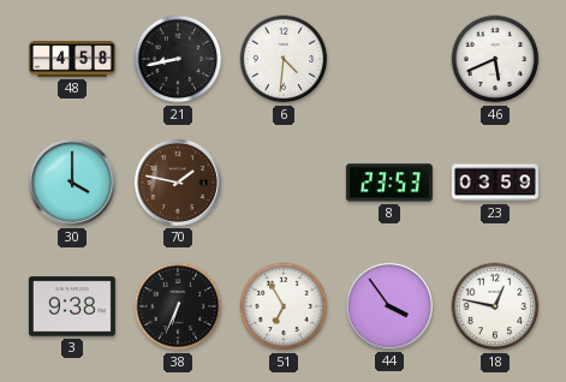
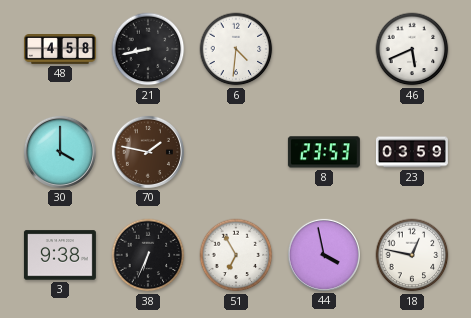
44: 3:54 -> 3:58
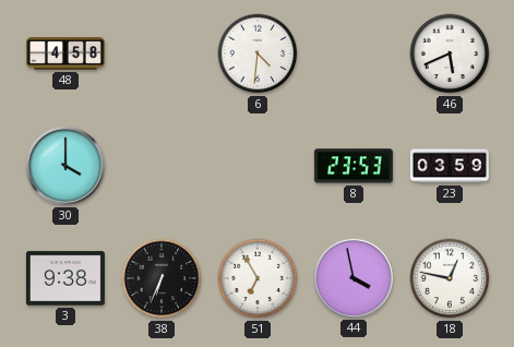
21: 8:43 -> none
70: 1:47 -> none
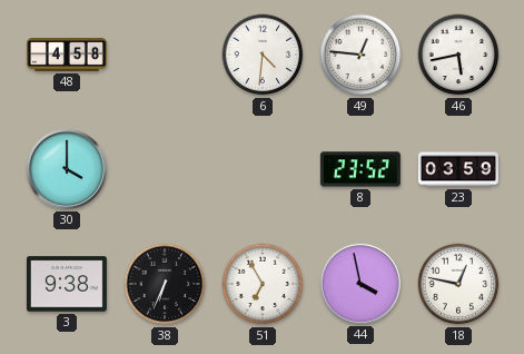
49: none -> 12:46
46: 5:41 -> 5:43
8: 23:53 -> 23:52
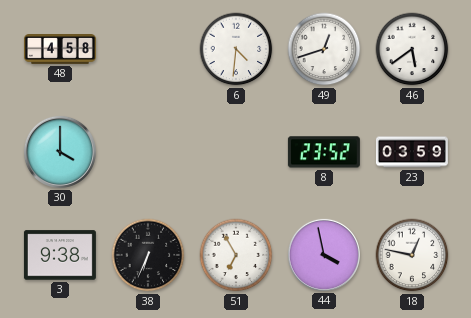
49: 12:46 -> 12:42
46: 5:43 -> 5:39
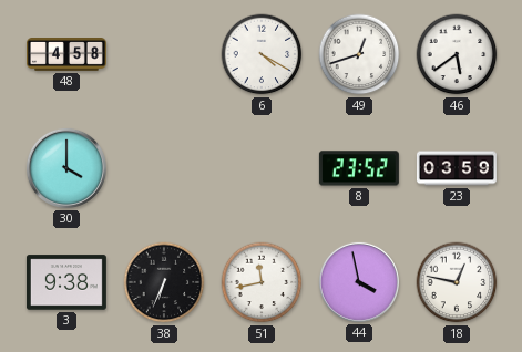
6: 4:31 -> 4:20
51: 6:55 -> 11:43
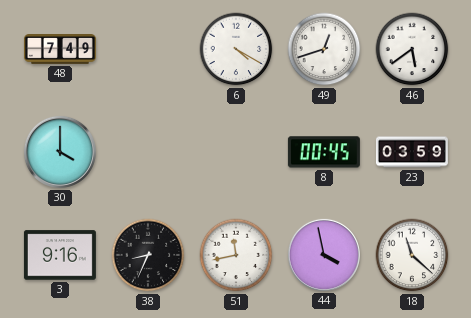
48: 4:58 -> 7:49
8: 23:52 -> 00:45
3: 9:38 -> 9:16
38: 6:34 -> 8:34
18: 12:47 -> 11:22
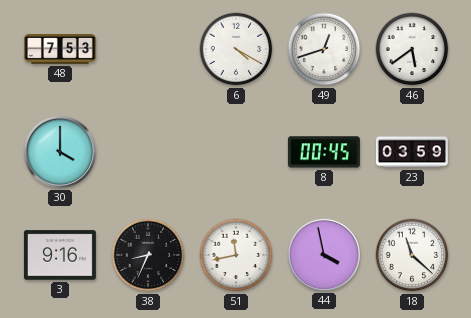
48: 7:49 -> 7:53
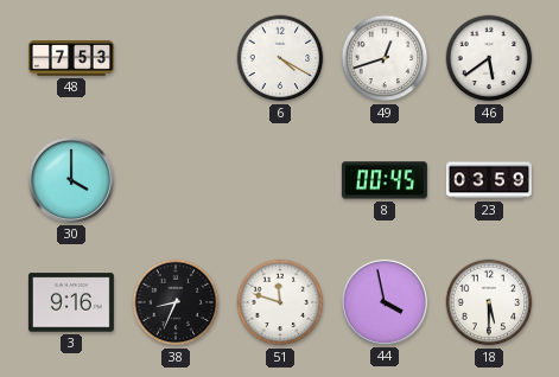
51: 11:43 -> 11:48
18: 11:22 -> 5:30
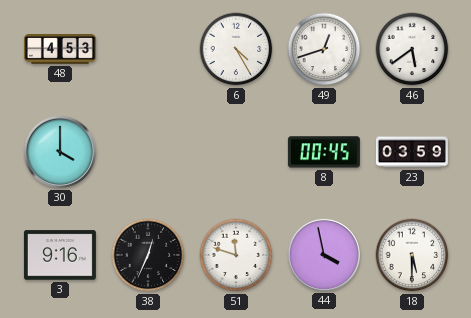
48: 7:53 -> 4:53
6: 4:20 -> 4:25
38: 8:34 -> 12:34
